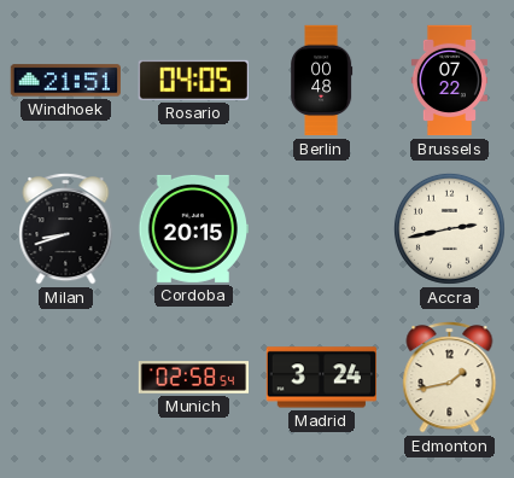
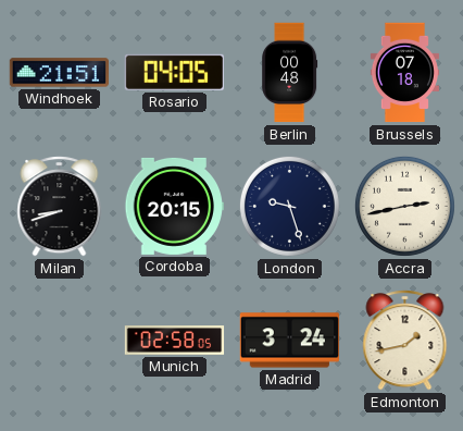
Brussels: 07:22 -> 07:18
London: none -> 9:27
Munich: 02:58:54 -> 02:58:05
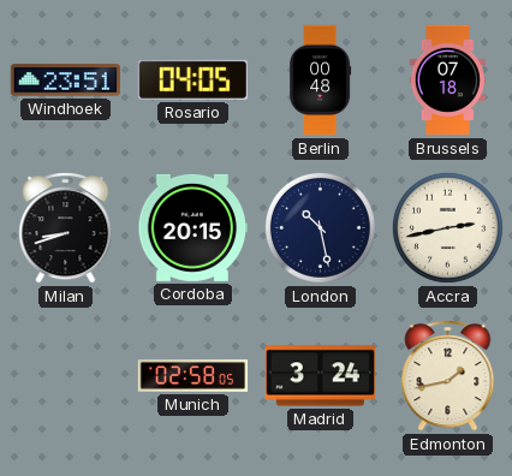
Windhoek: 21:51 -> 23:51
London: 9:27 -> 10:28
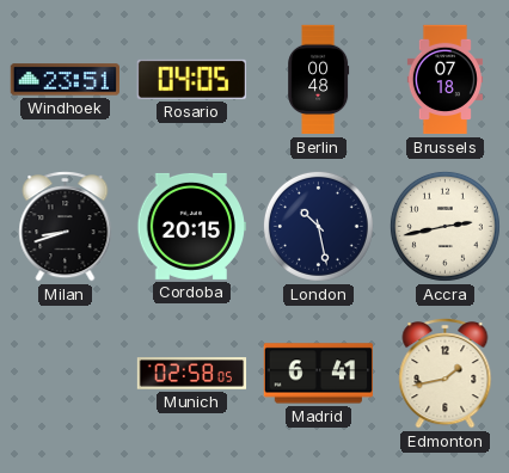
Madrid: 3:24 -> 6:41
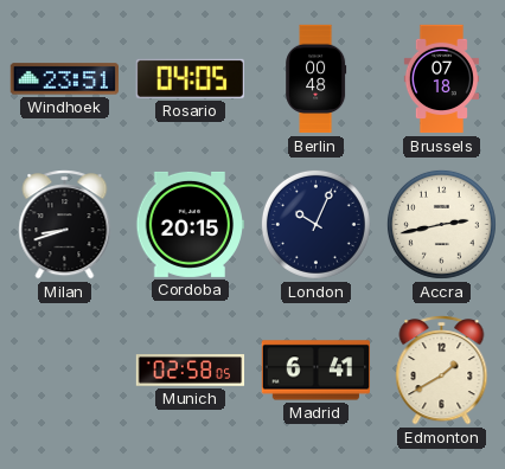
London: 10:28 -> 10:04
Edmonton: 1:43 -> 1:40
